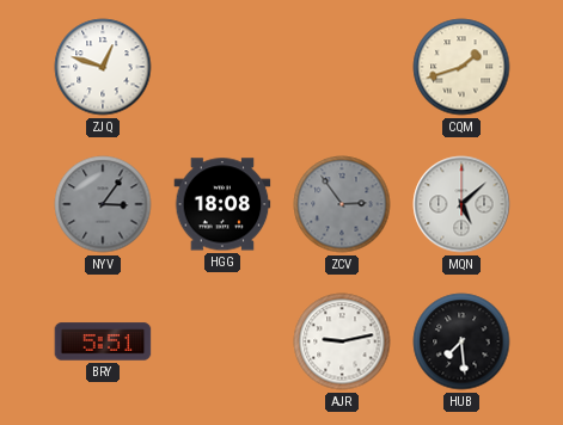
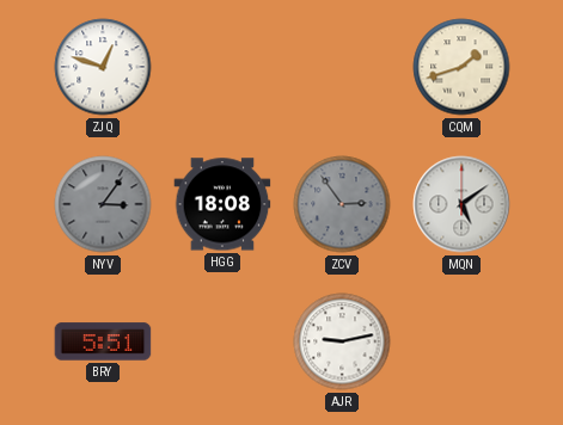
MQN: 5:08 -> 5:09
HUB: 7:29 -> none
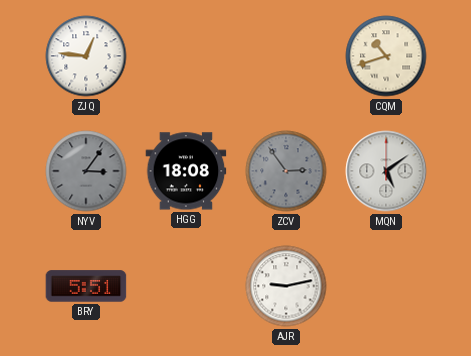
ZJQ: 12:48 -> 12:46
CQM: 1:42 -> 10:42
